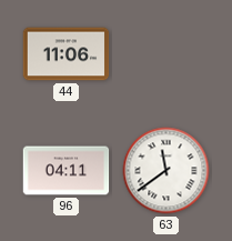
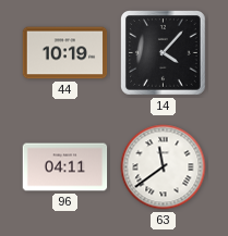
44: 11:06 -> 10:19
14: none -> 4:07
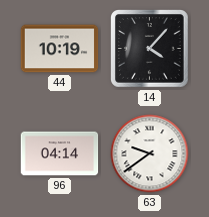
96: 04:11 -> 04:14
63: 11:39 -> 9:39
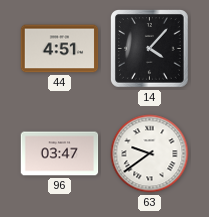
44: 10:19 -> 4:51
96: 04:14 -> 03:47
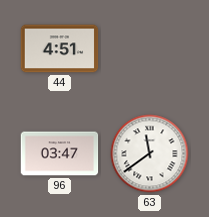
14: 4:07 -> none
63: 9:39 -> 11:39
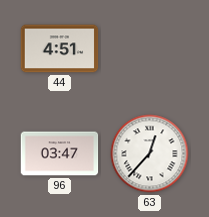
63: 11:39 -> 12:37
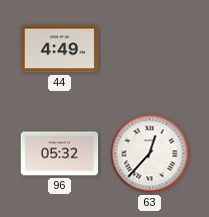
44: 4:51 -> 4:49
96: 03:47 -> 05:32
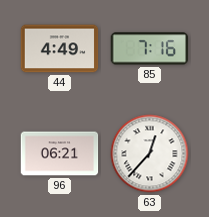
85: none -> 7:16
96: 05:32 -> 06:21
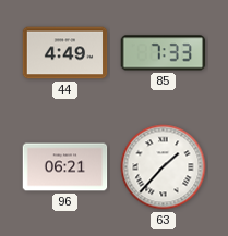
85: 7:16 -> 7:33
63: 12:37 -> 1:37
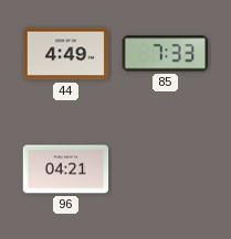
96: 06:21 -> 04:21
63: 1:37 -> none
